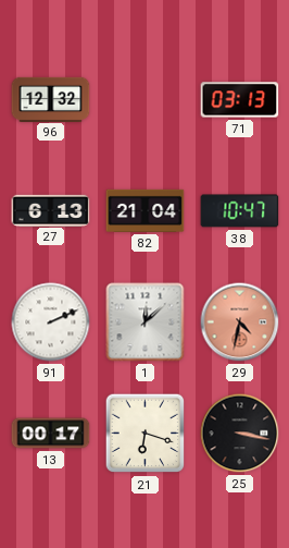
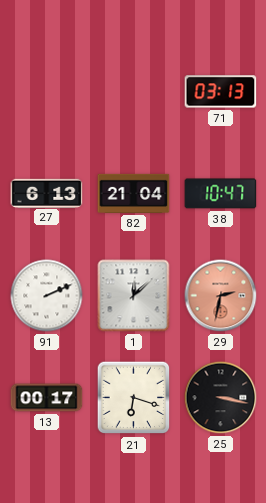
96: 12:32 -> none
29: 4:32 -> 2:32
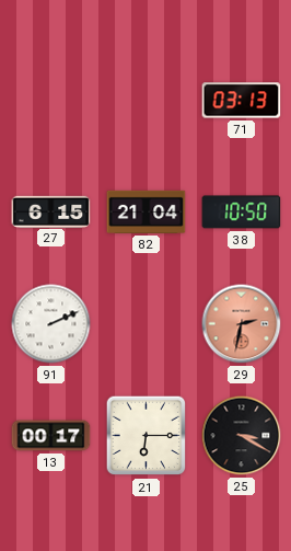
27: 6:13 -> 6:15
38: 10:47 -> 10:50
1: 12:08 -> none
21: 6:18 -> 6:15
25: 3:17 -> 3:20
